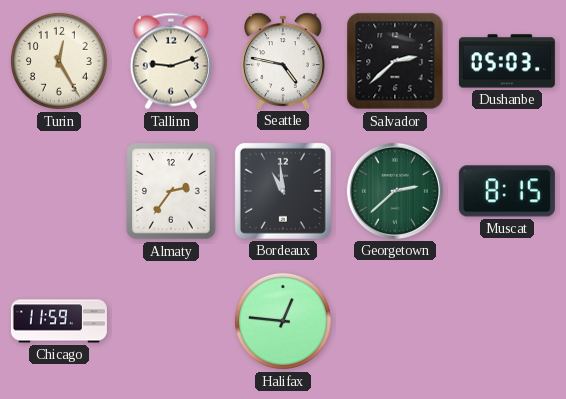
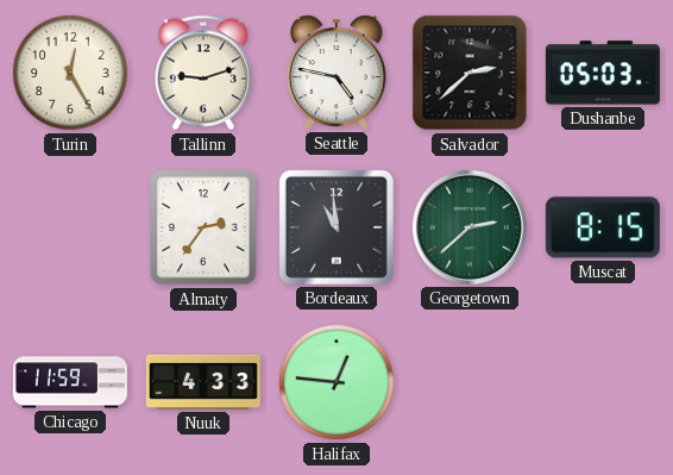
Nuuk: none -> 4:33
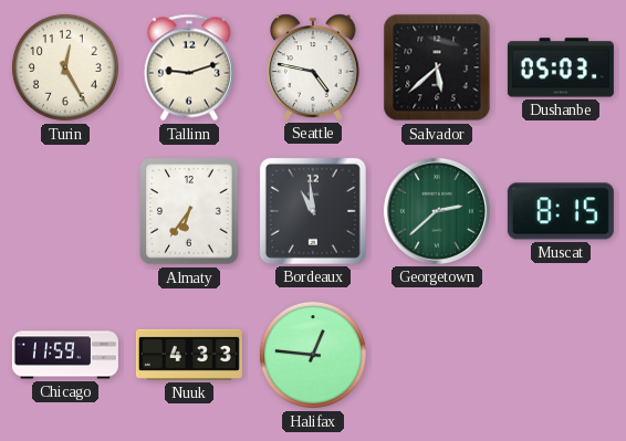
Salvador: 2:38 -> 5:38
Almaty: 2:36 -> 6:36
